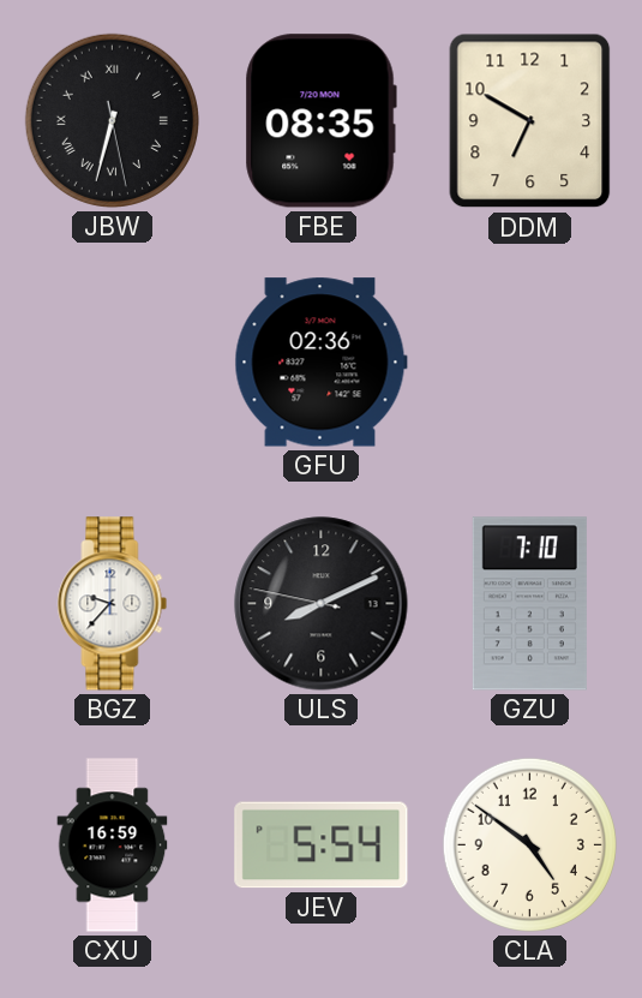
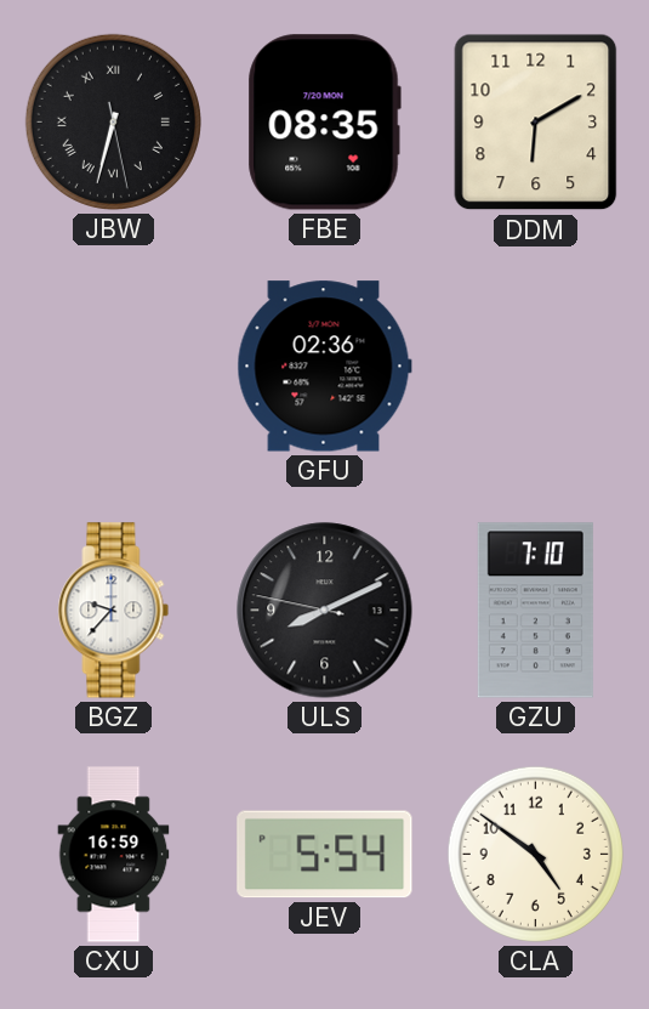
DDM: 6:50 -> 6:10
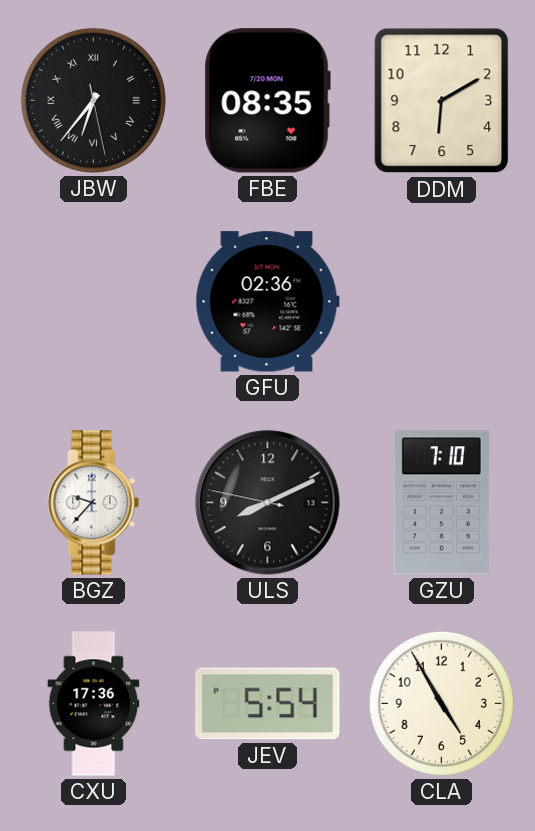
JBW: 6:32 -> 6:36
CXU: 16:59 -> 17:36
CLA: 4:51 -> 4:55
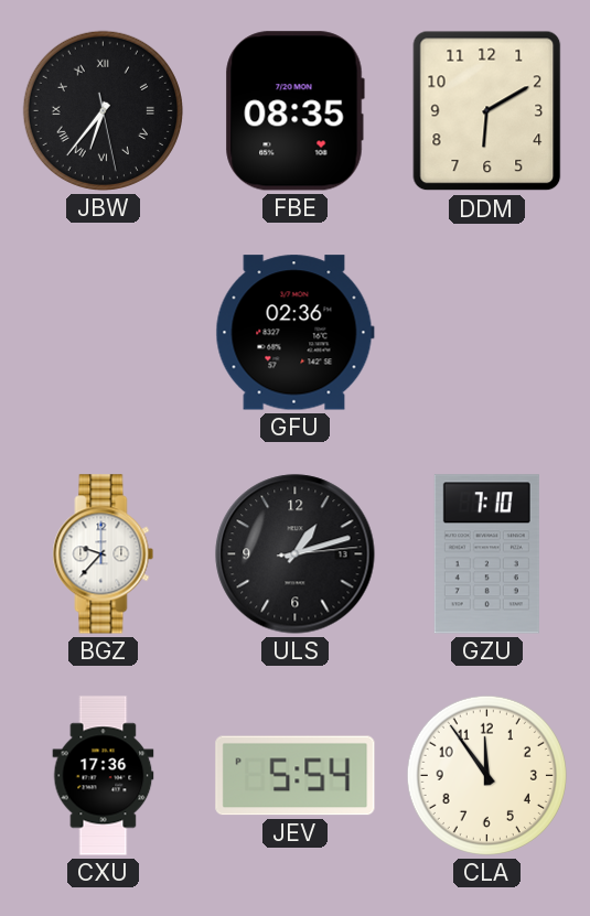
ULS: 8:10 -> 1:12
CLA: 4:55 -> 11:54
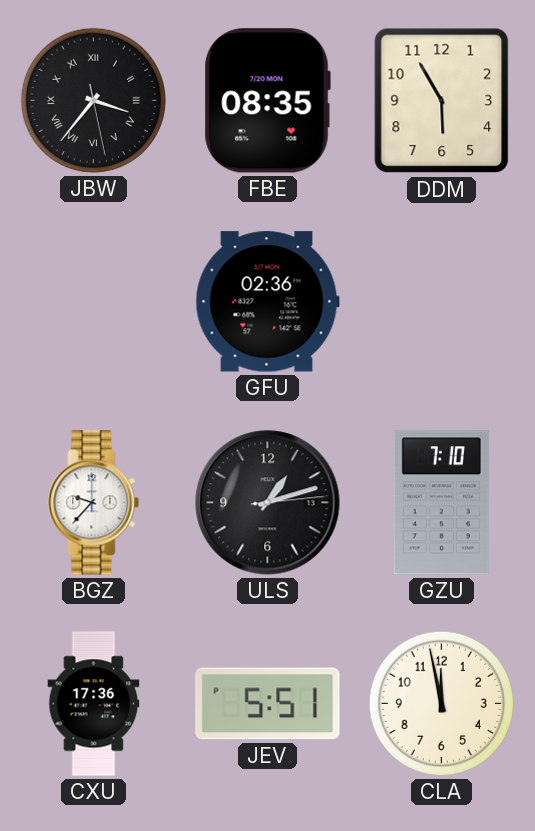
JBW: 6:36 -> 3:36
DDM: 6:10 -> 5:55
JEV: 5:54 -> 5:51
CLA: 11:54 -> 11:58
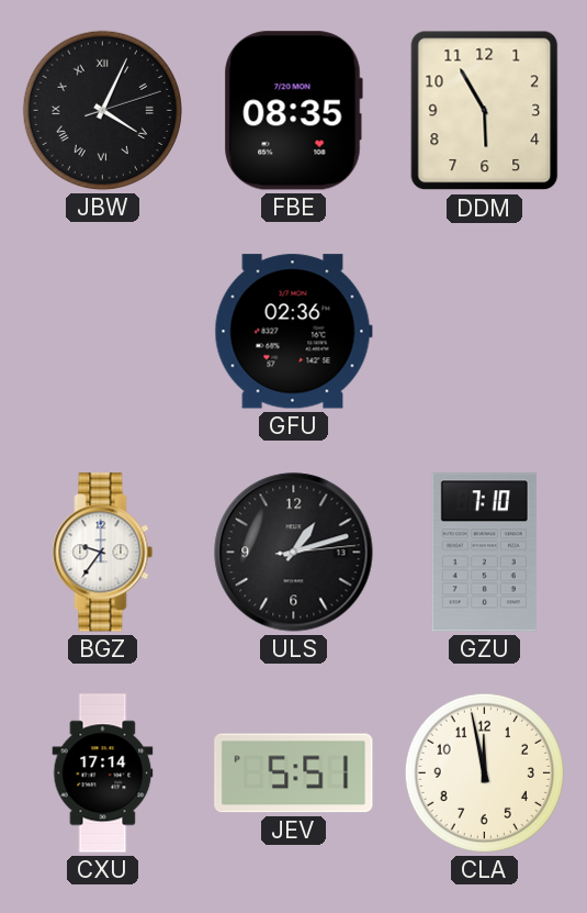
JBW: 3:36 -> 4:04
BGZ: 9:37 -> 9:36
CXU: 17:36 -> 17:14
